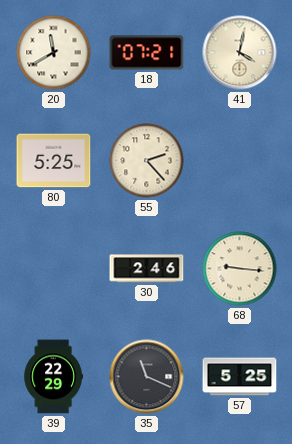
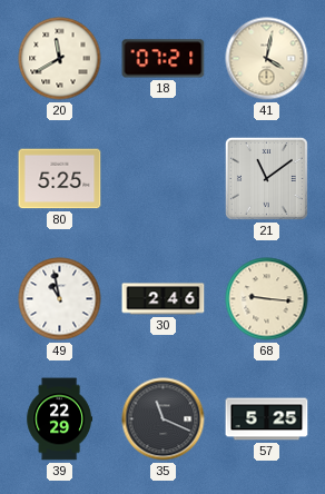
55: 2:23 -> none
21: none -> 11:09
49: none -> 10:58
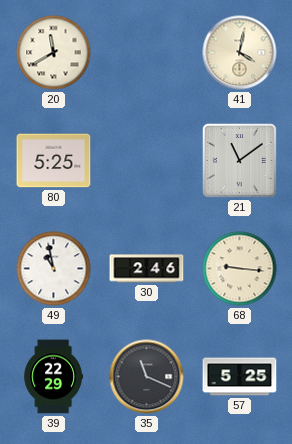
18: 07:21 -> none
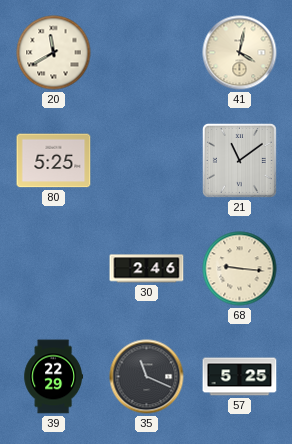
49: 10:58 -> none
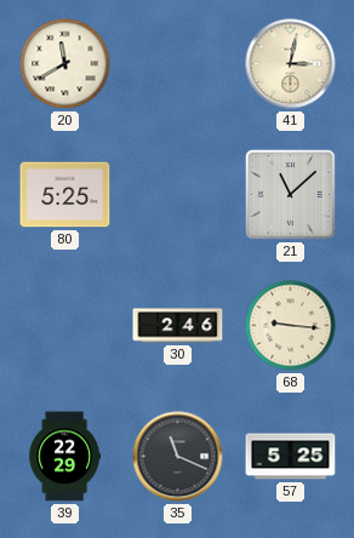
41: 4:02 -> 3:02
21: 11:09 -> 11:08
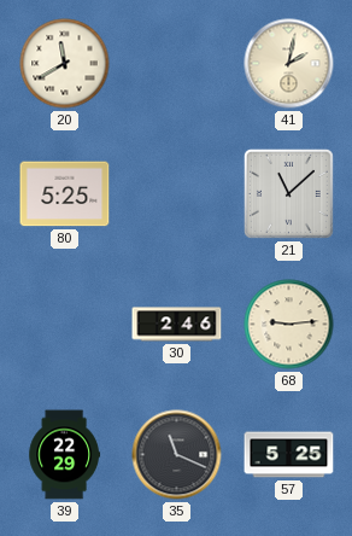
41: 3:02 -> 2:02
68: 9:16 -> 9:14
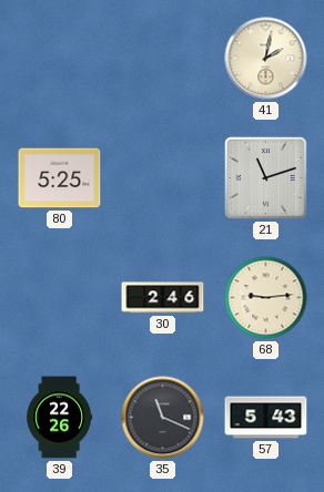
20: 11:40 -> none
21: 11:08 -> 11:12
39: 22:29 -> 22:26
57: 5:25 -> 5:43
